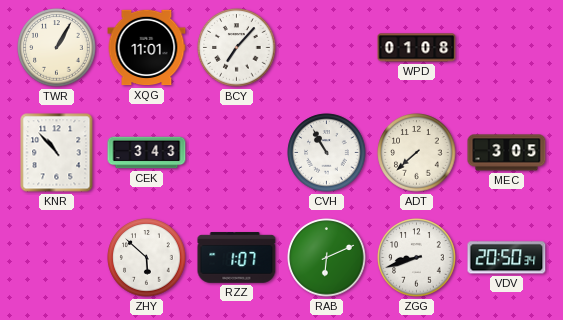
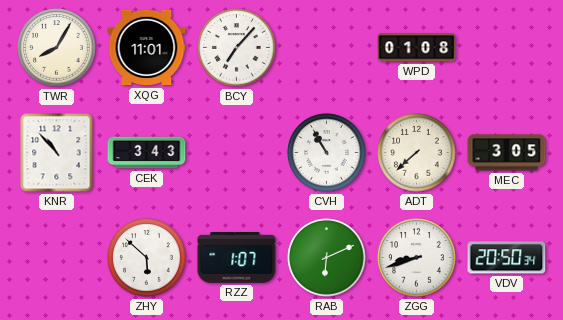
TWR: 1:05 -> 8:05
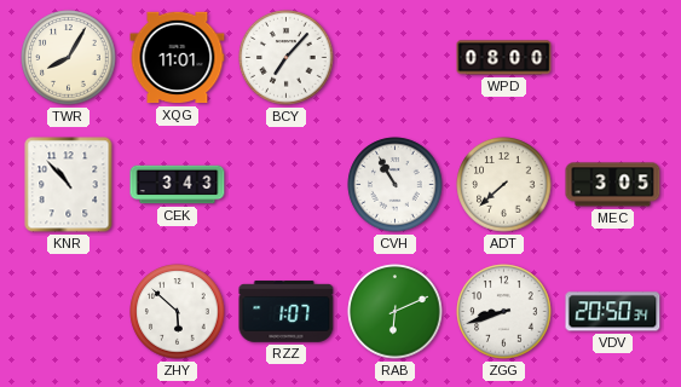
WPD: 01:08 -> 08:00
